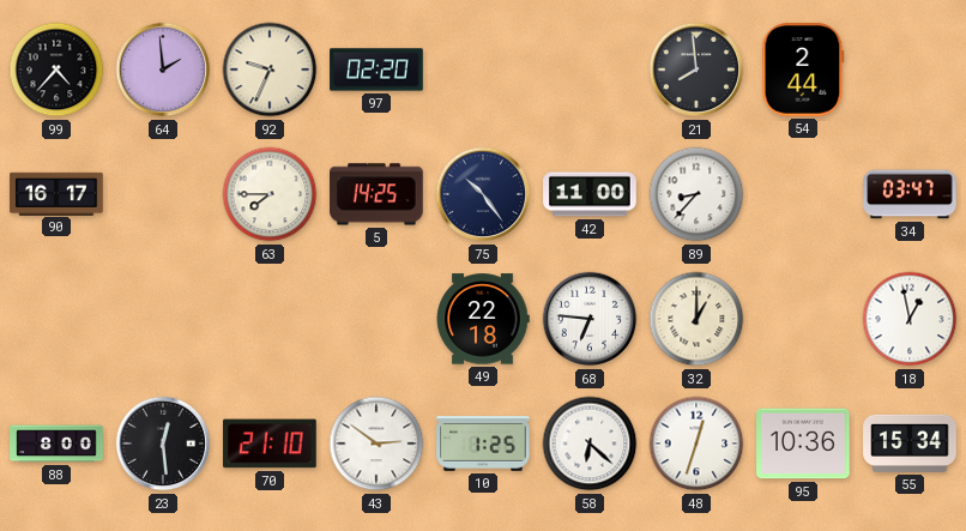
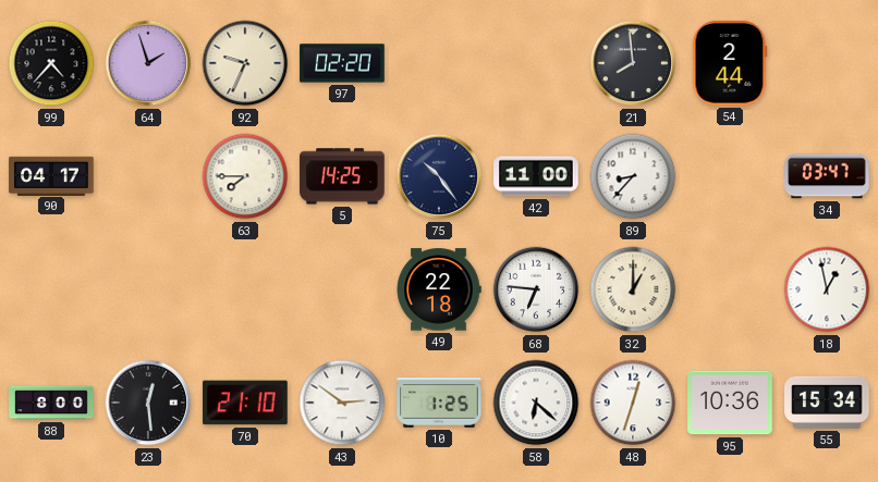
64: 1:59 -> 1:57
90: 16:17 -> 04:17
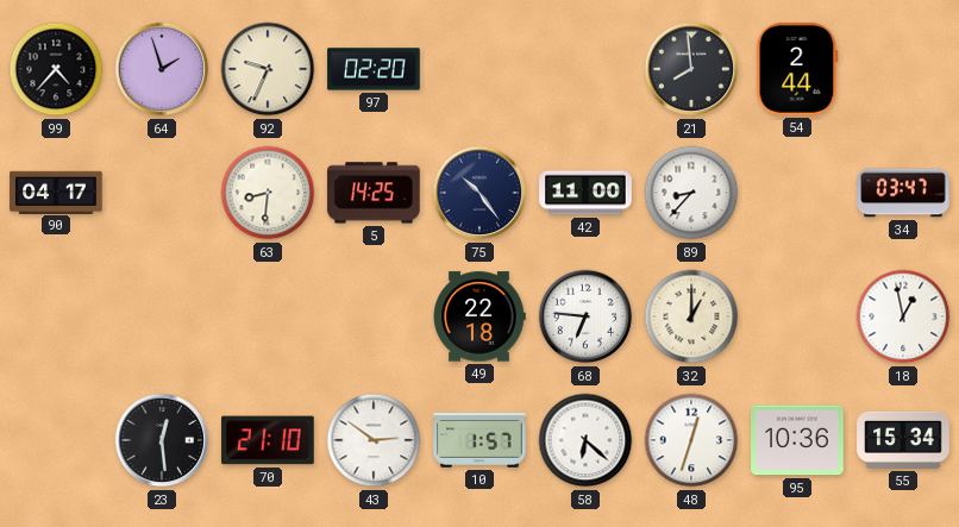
63: 7:45 -> 8:31
88: 8:00 -> none
10: 1:25 -> 1:57
